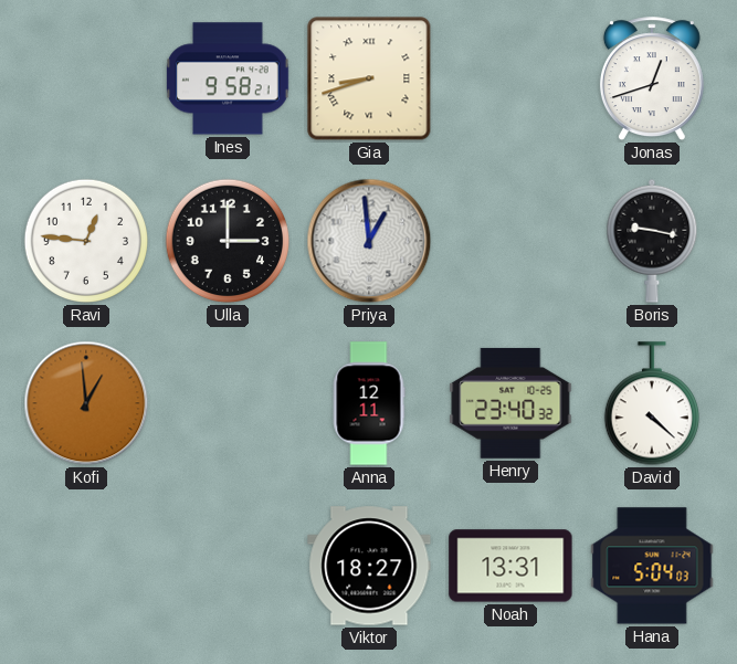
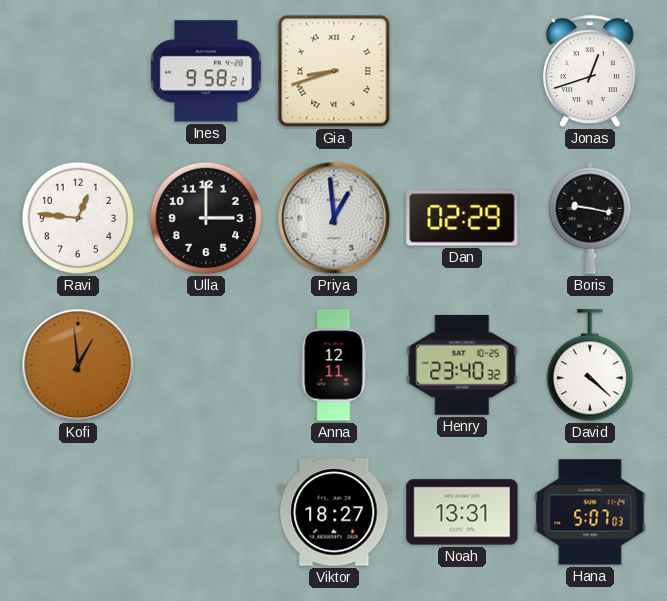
Dan: none -> 02:29
Hana: 5:04 -> 5:07
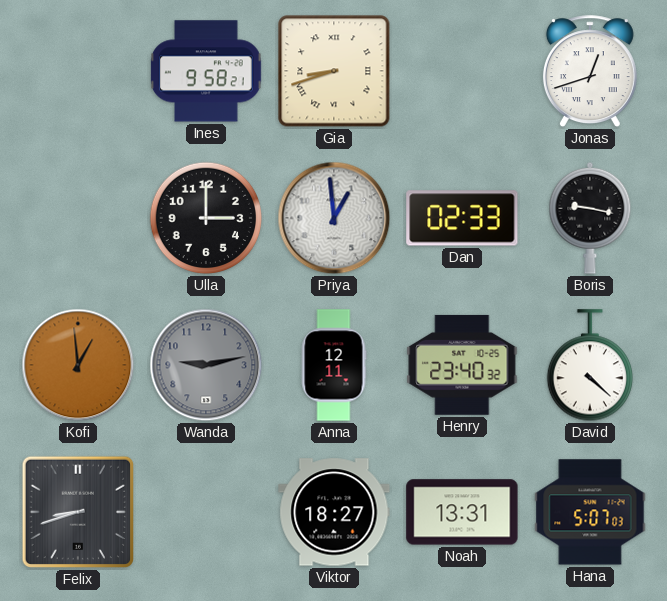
Ravi: 12:46 -> none
Dan: 02:29 -> 02:33
Wanda: none -> 9:13
Felix: none -> 8:42
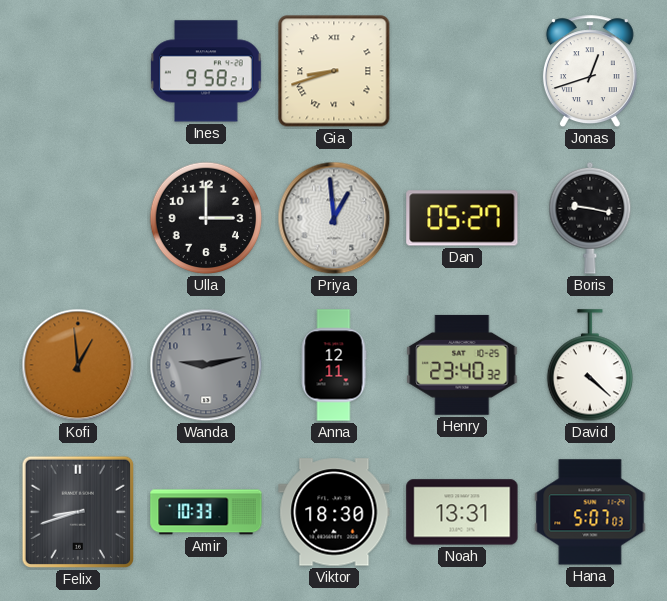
Dan: 02:33 -> 05:27
Amir: none -> 10:33
Viktor: 18:27 -> 18:30
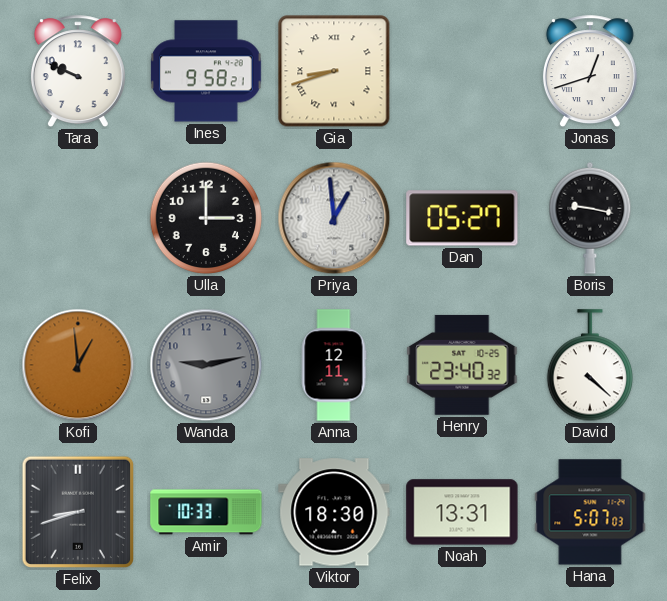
Tara: none -> 9:49
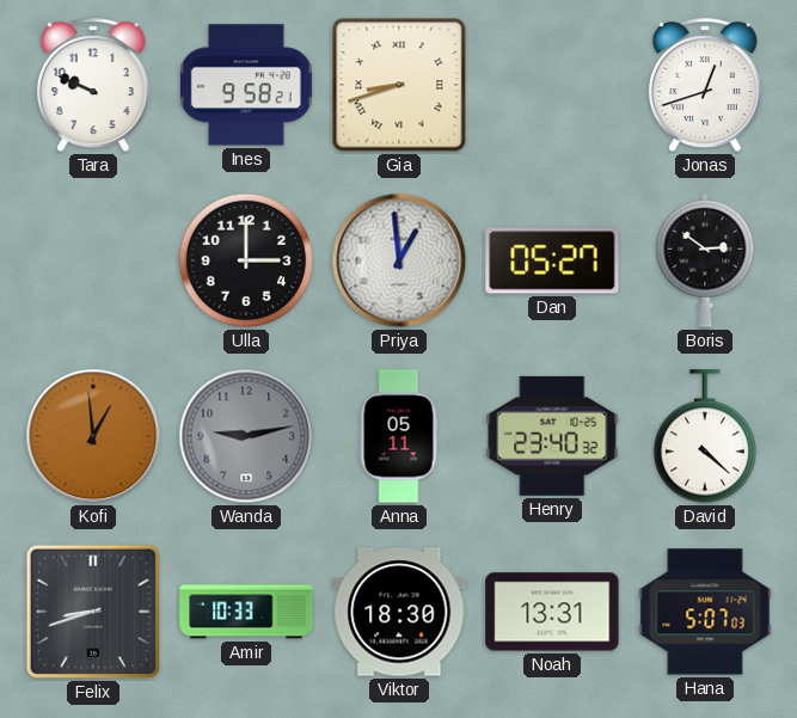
Boris: 9:17 -> 2:51
Anna: 12:11 -> 05:11
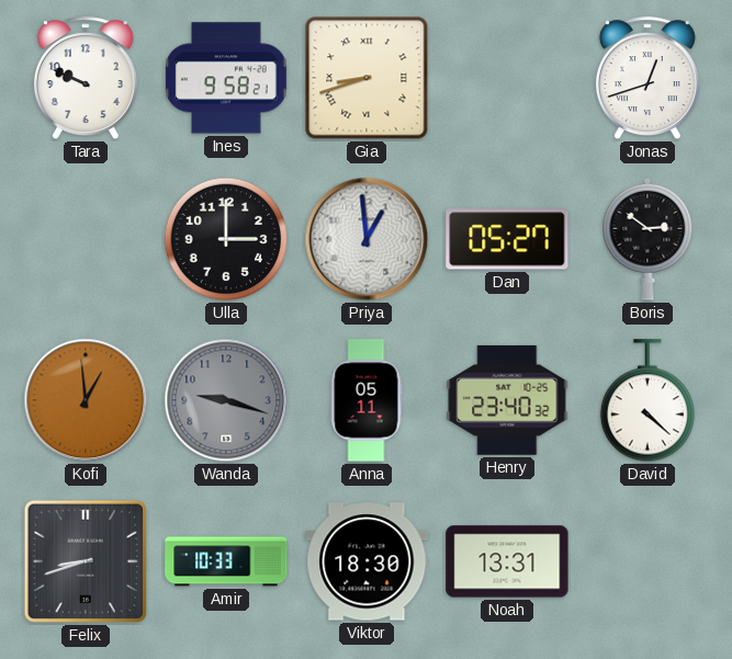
Wanda: 9:13 -> 9:18
Hana: 5:07 -> none
